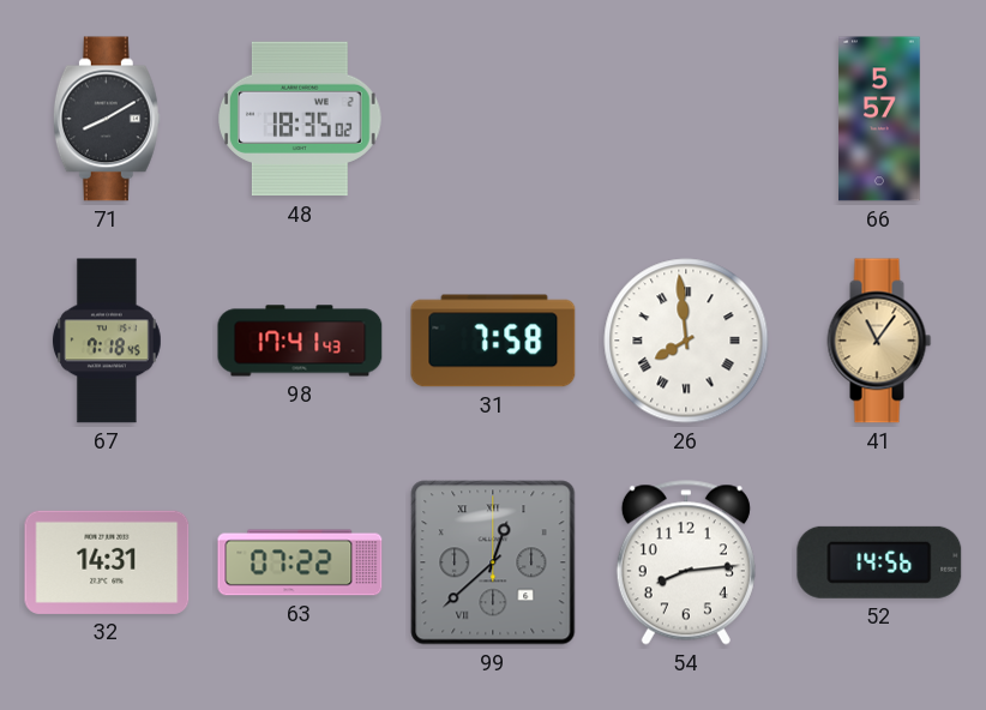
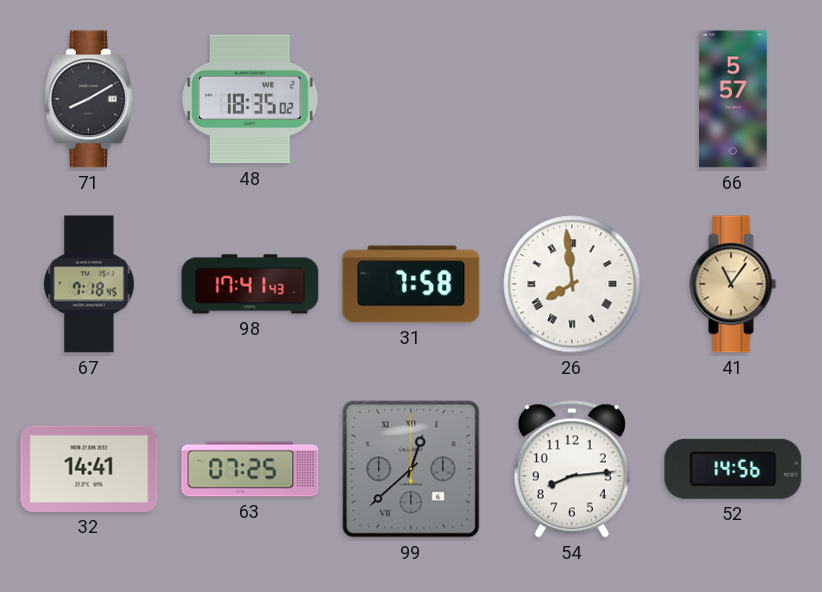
32: 14:31 -> 14:41
63: 07:22 -> 07:25
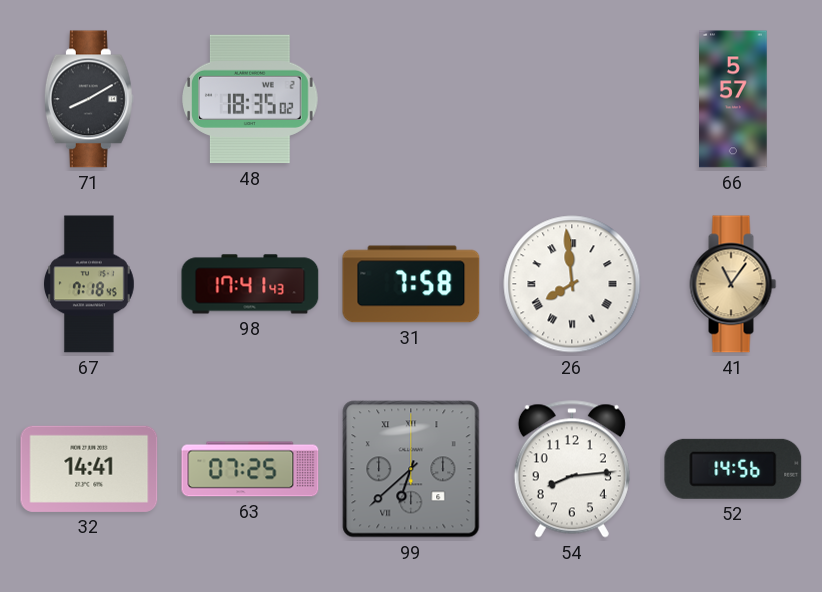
99: 12:38 -> 6:38
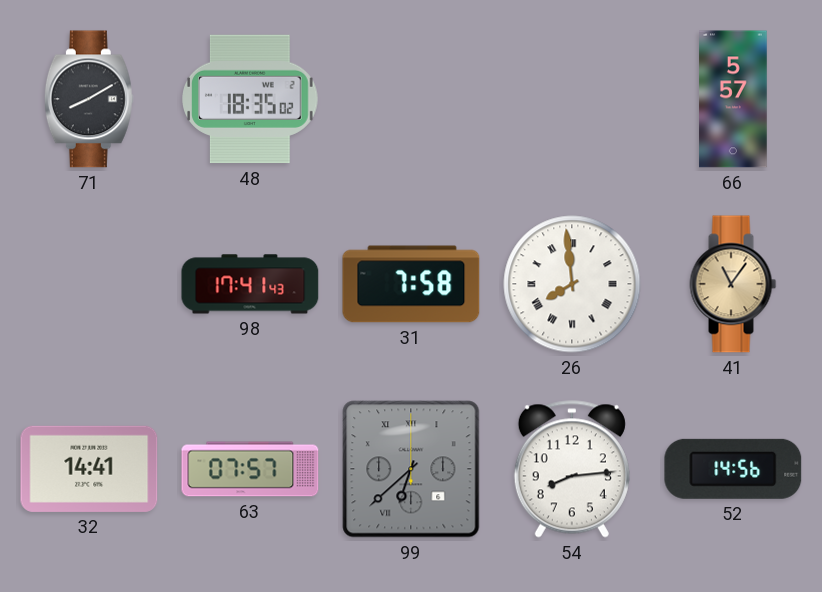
67: 7:18 -> none
63: 07:25 -> 07:57
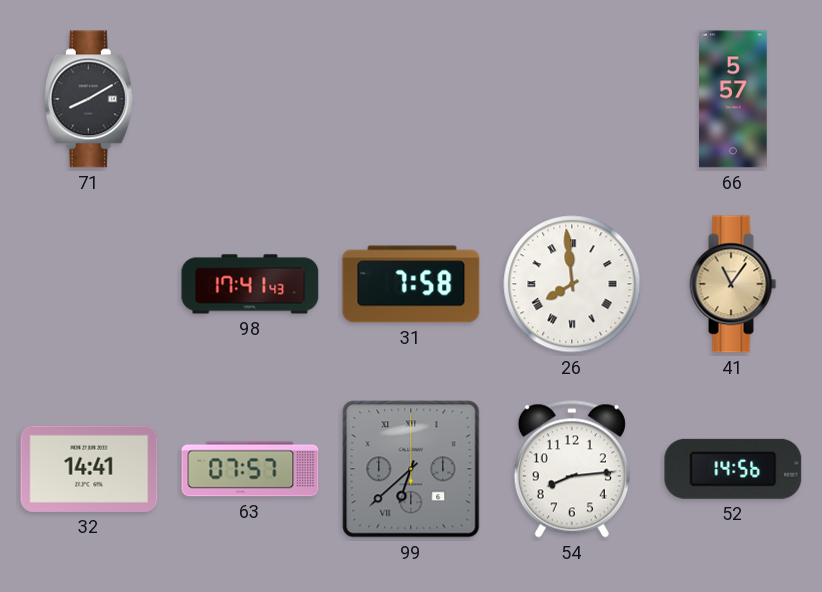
48: 18:35 -> none
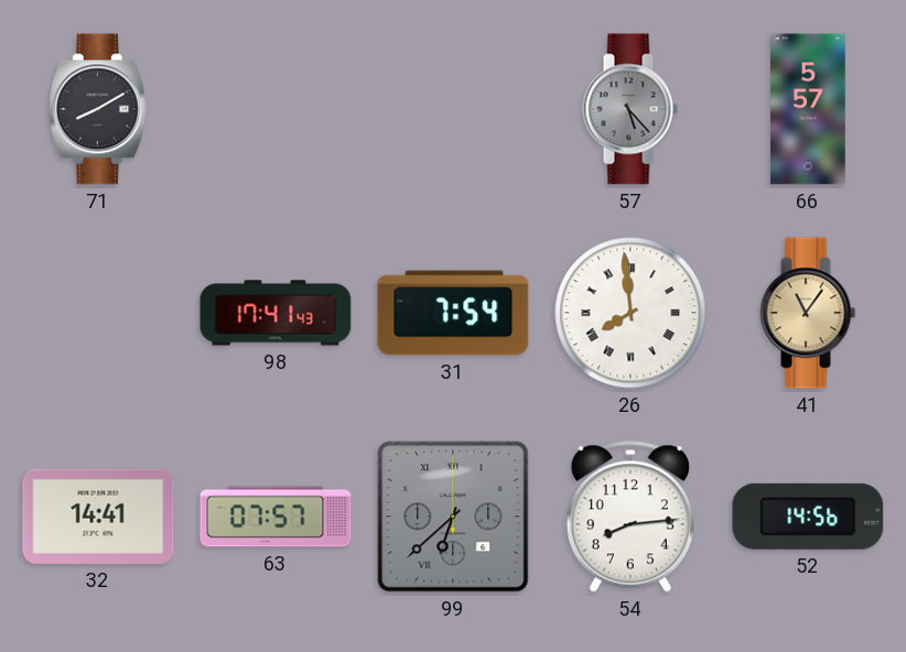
57: none -> 5:23
31: 7:58 -> 7:54
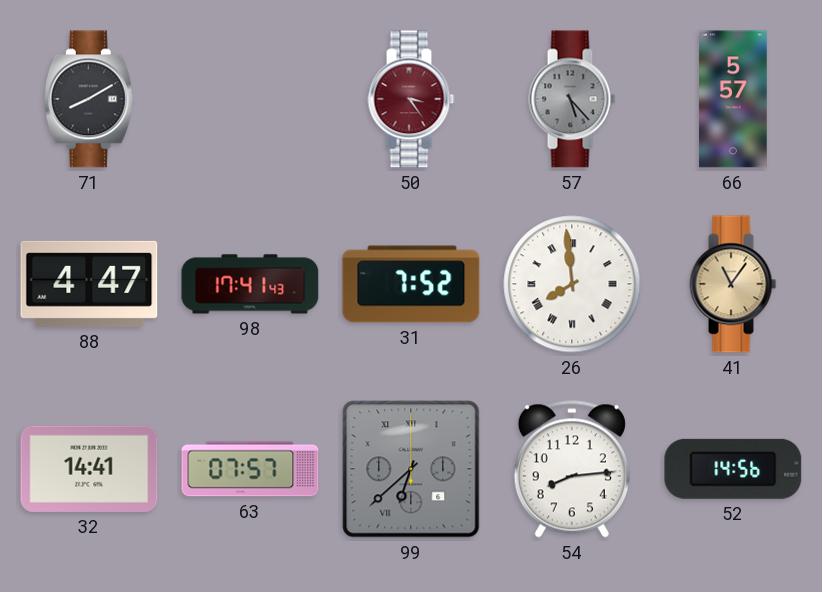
50: none -> 3:24
88: none -> 4:47
31: 7:54 -> 7:52
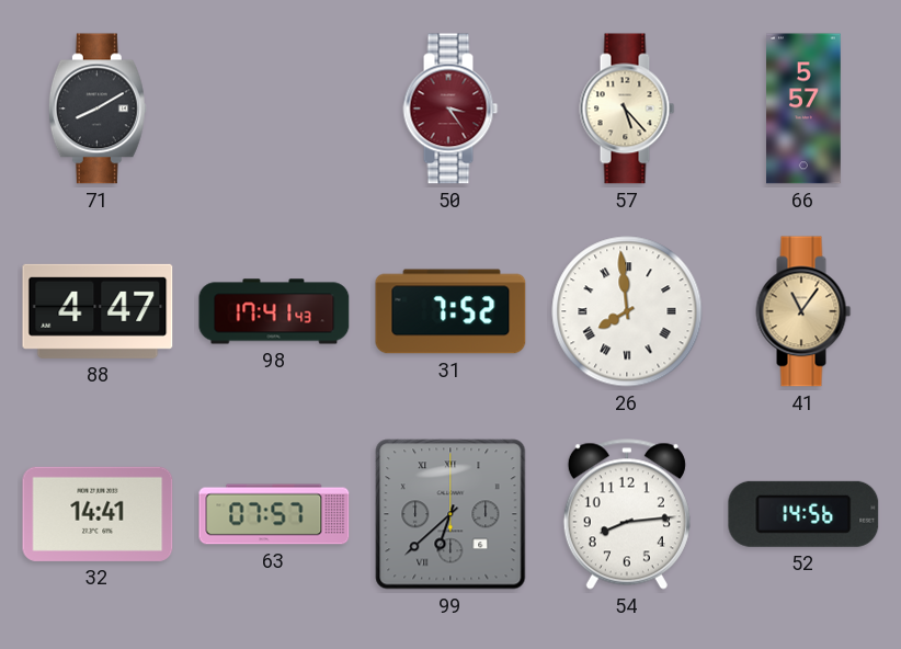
57 dial: grey -> cream
